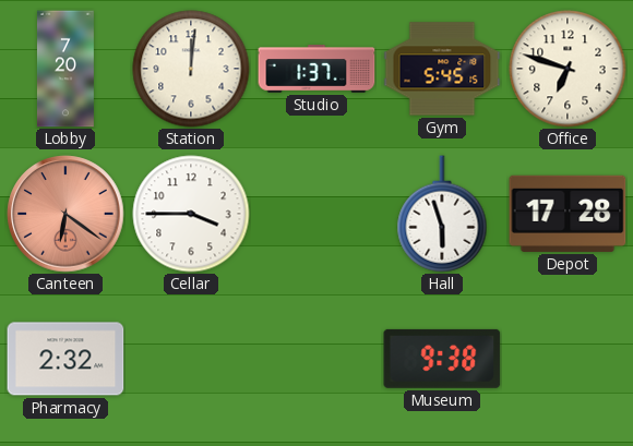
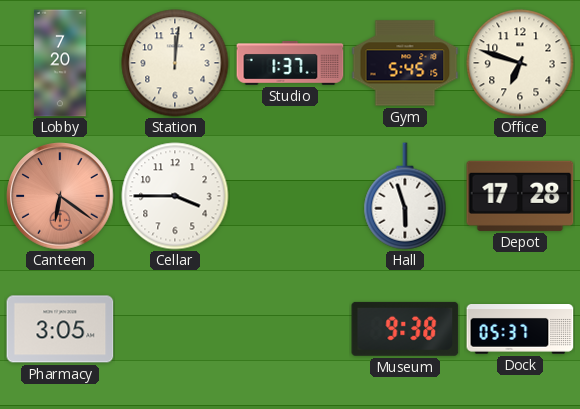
Pharmacy: 2:32 -> 3:05
Dock: none -> 05:37
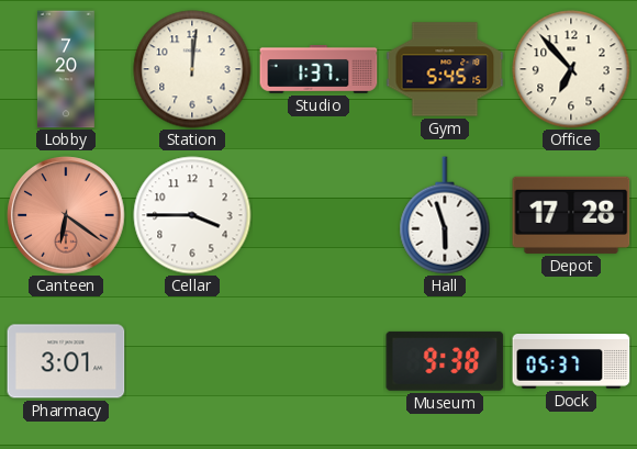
Office: 6:48 -> 6:53
Pharmacy: 3:05 -> 3:01
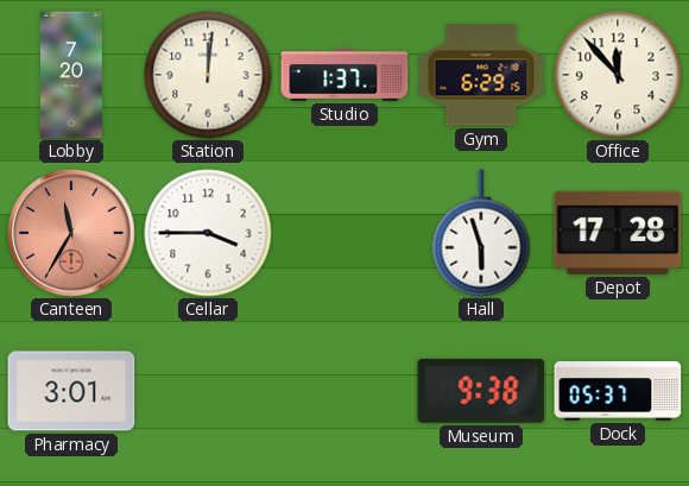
Gym: 5:45 -> 6:29
Office: 6:53 -> 11:53
Canteen: 6:21 -> 11:35
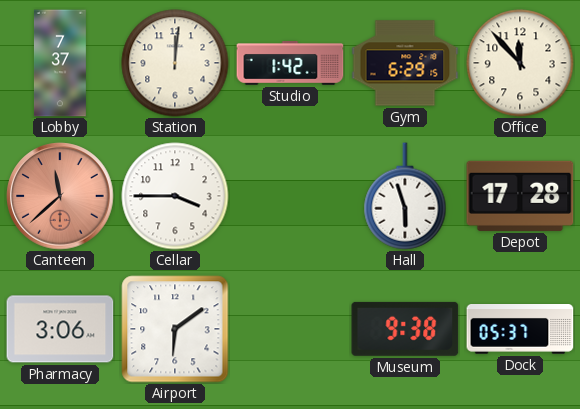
Lobby: 7:20 -> 7:37
Studio: 1:37 -> 1:42
Canteen: 11:35 -> 11:38
Pharmacy: 3:01 -> 3:06
Airport: none -> 6:09
